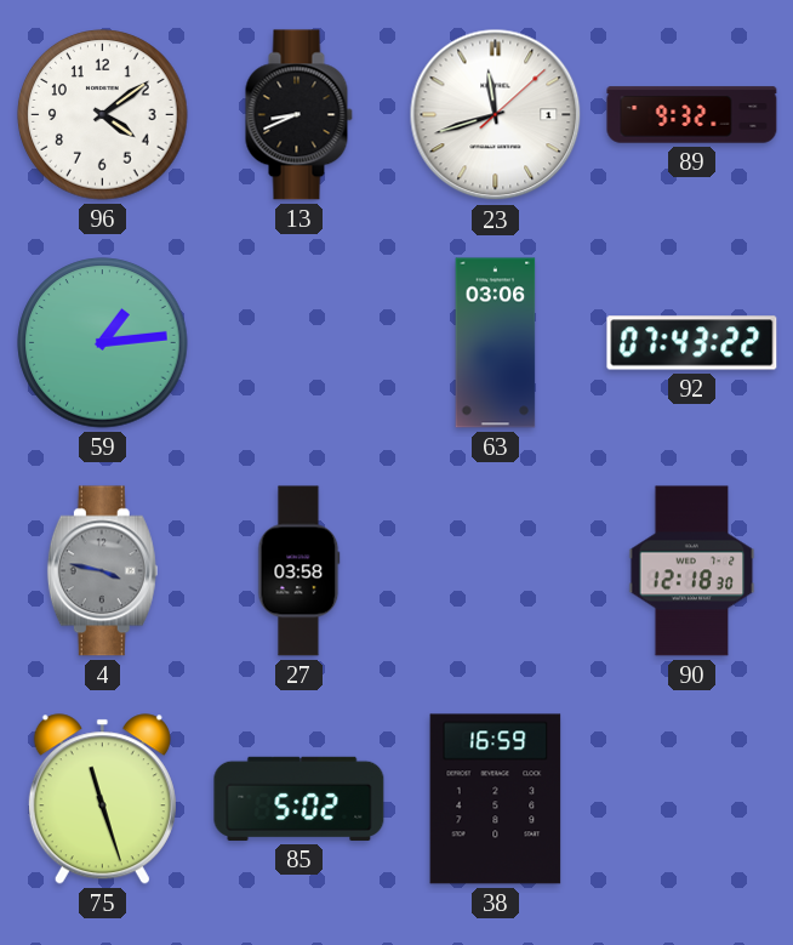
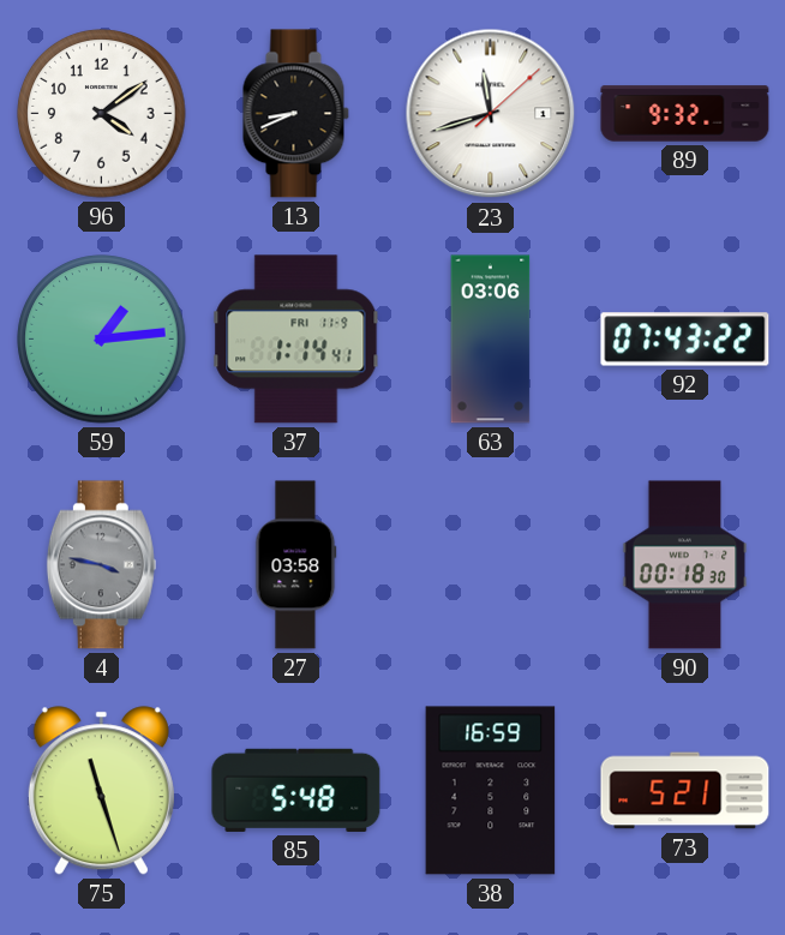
37: none -> 1:14
90: 12:18 -> 00:18
85: 5:02 -> 5:48
73: none -> 5:21
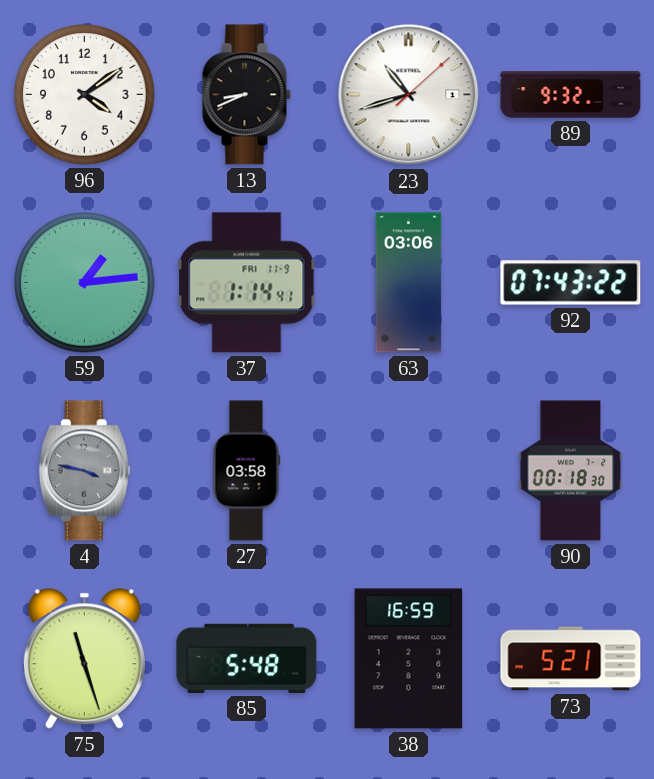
23: 11:42 -> 10:42
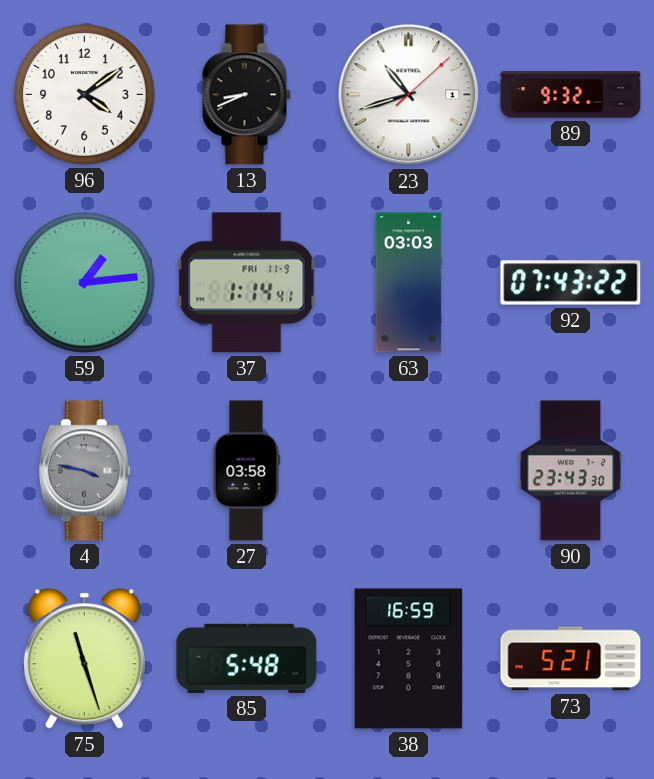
63: 03:06 -> 03:03
90: 00:18 -> 23:43
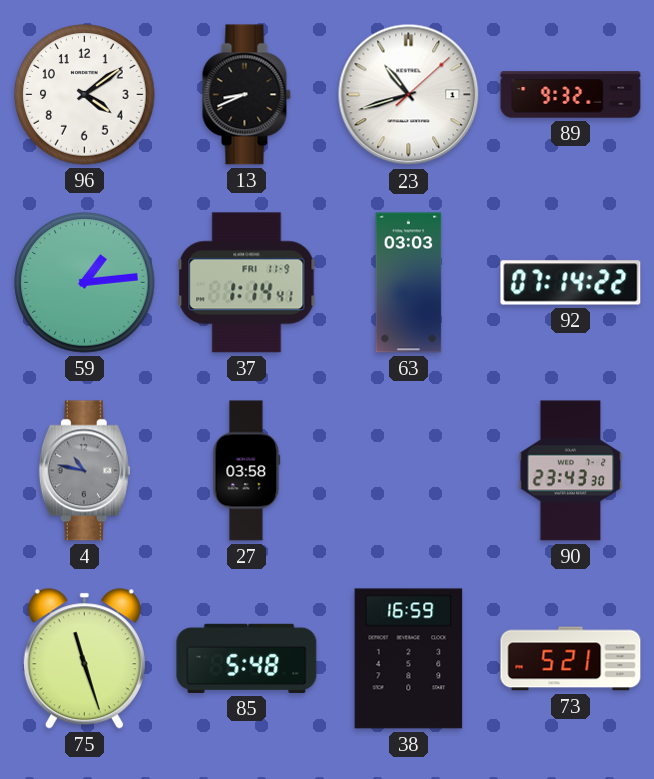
92: 07:43 -> 07:14
4: 3:47 -> 10:47
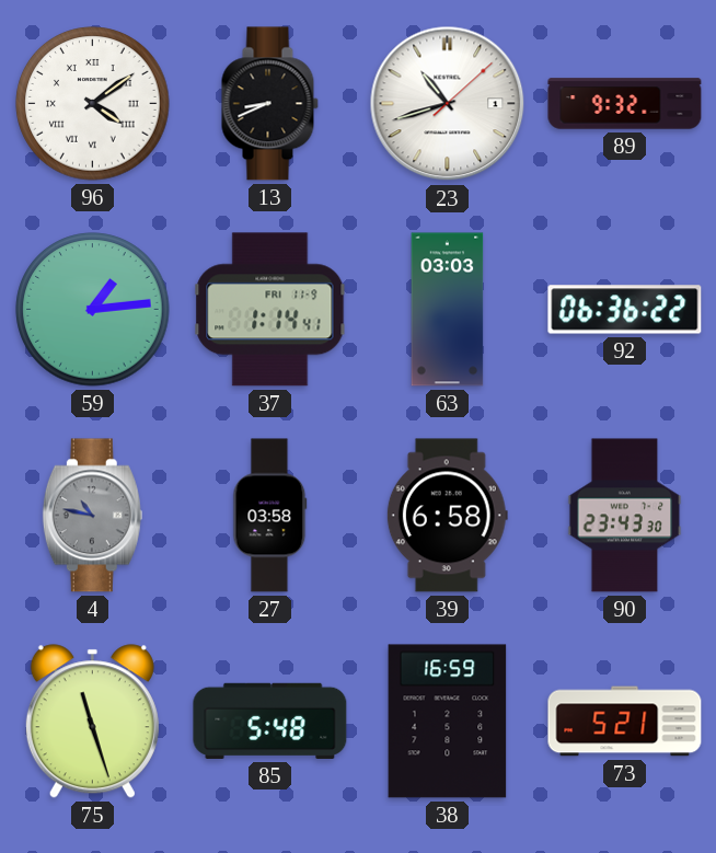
96 numerals: Arabic -> Roman
92: 07:14 -> 06:36
39: none -> 6:58
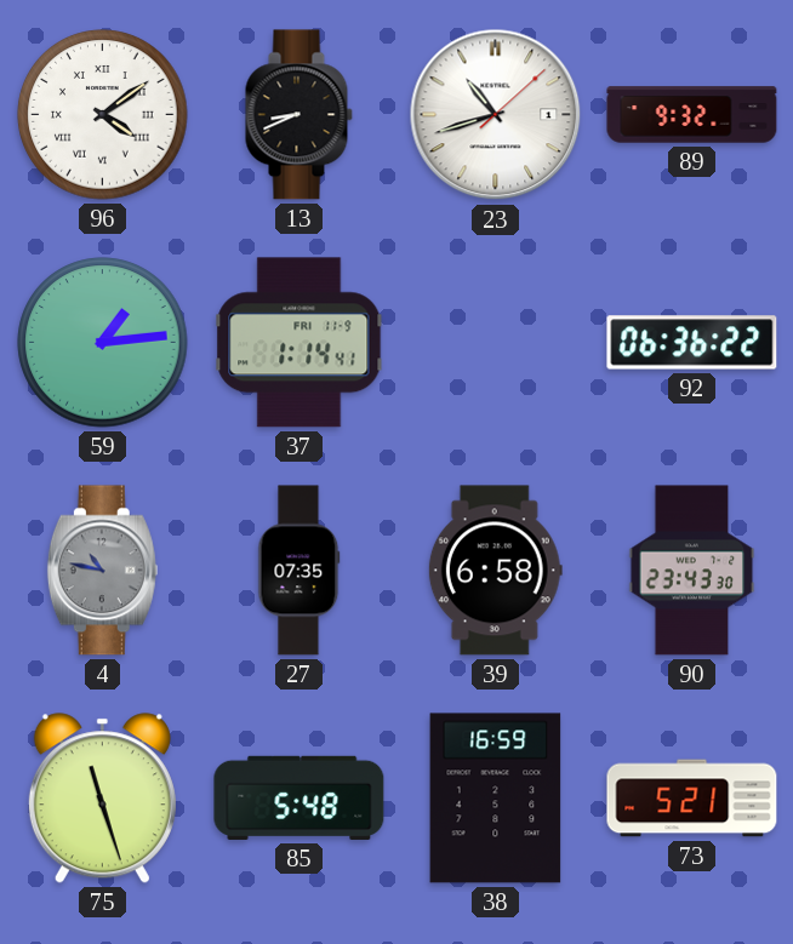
63: 03:03 -> none
27: 03:58 -> 07:35
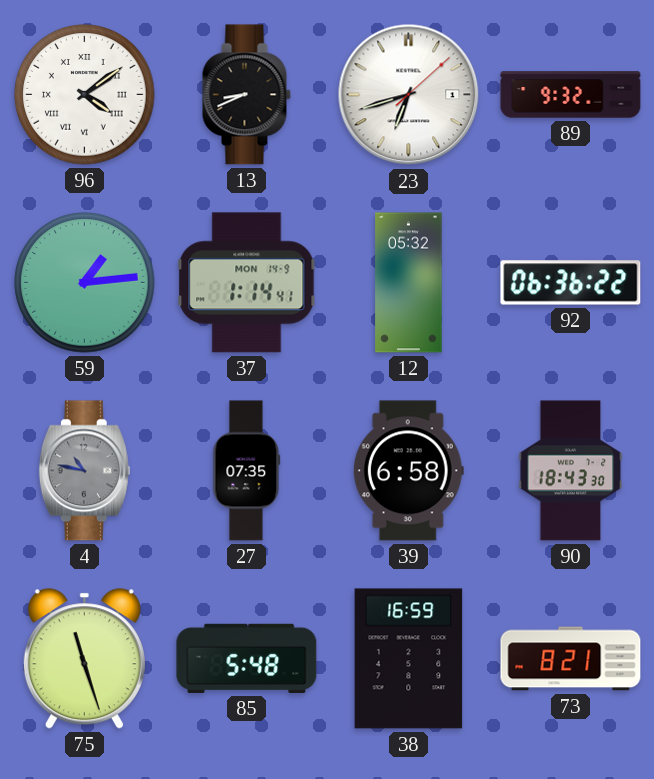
23: 10:42 -> 6:42
37 date: FRI 11-9 -> MON 14-9
12: none -> 05:32
90: 23:43 -> 18:43
73: 5:21 -> 8:21
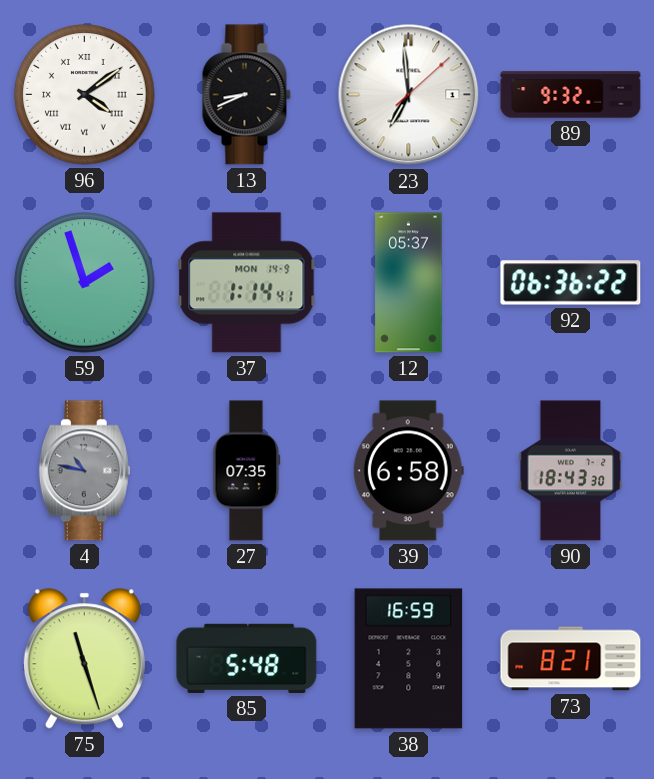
23: 6:42 -> 6:59
59: 1:14 -> 1:57
12: 05:32 -> 05:37
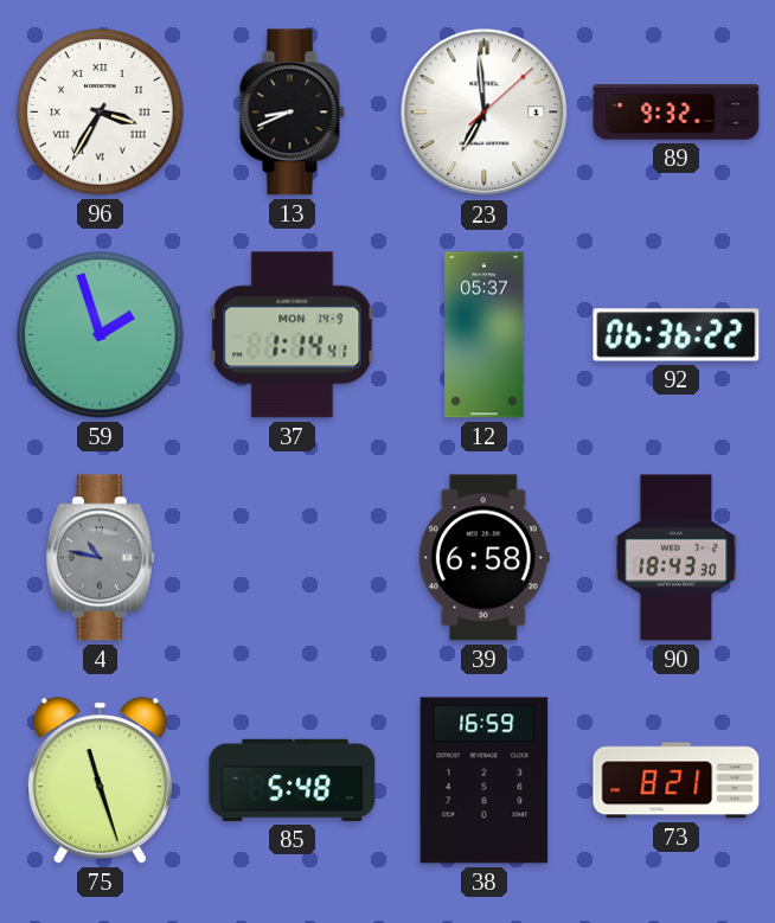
96: 4:09 -> 3:35
27: 07:35 -> none
